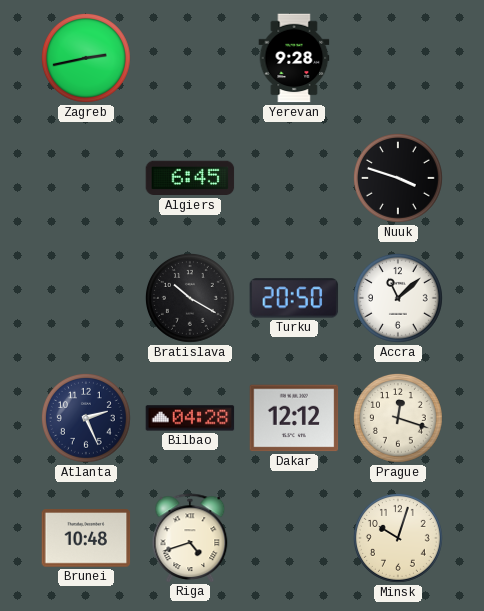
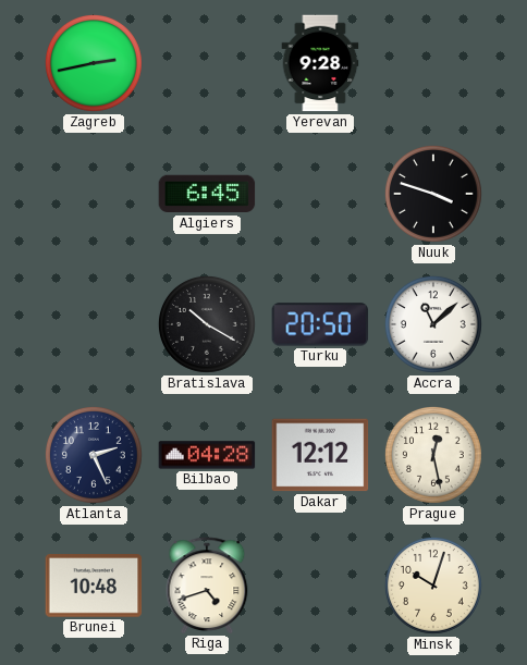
Prague: 12:18 -> 12:28
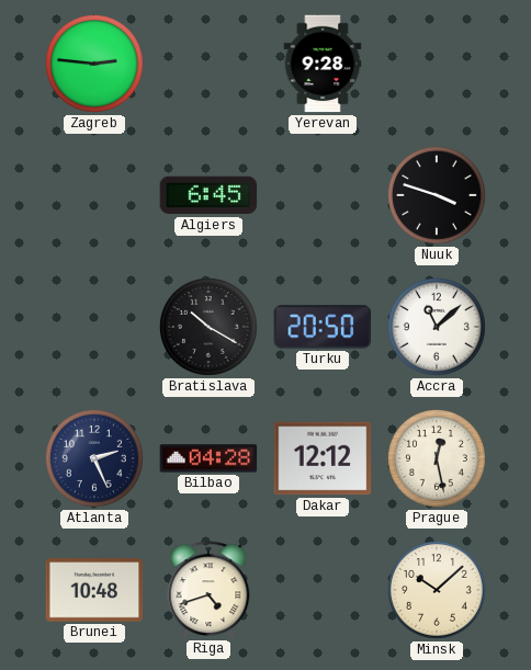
Zagreb: 2:43 -> 2:46
Minsk: 10:03 -> 10:08
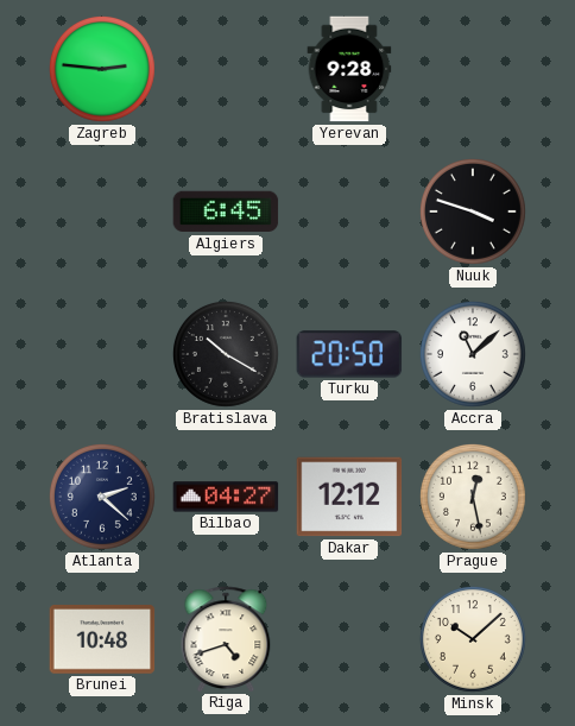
Atlanta: 2:26 -> 2:22
Bilbao: 04:28 -> 04:27
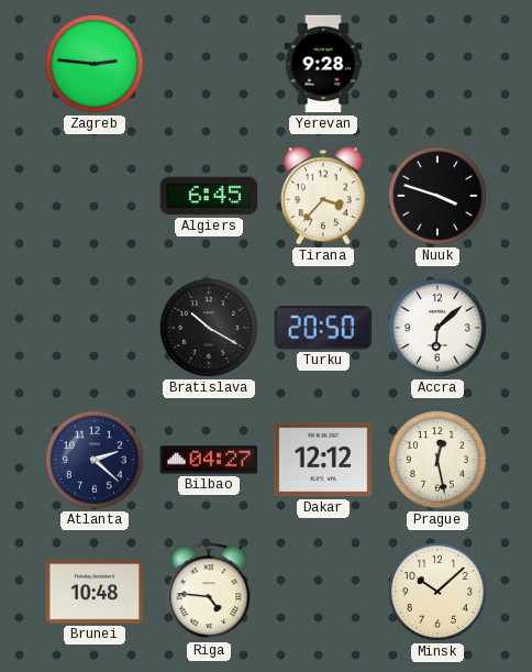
Tirana: none -> 3:37
Accra: 11:08 -> 6:08
Riga: 4:42 -> 4:46
